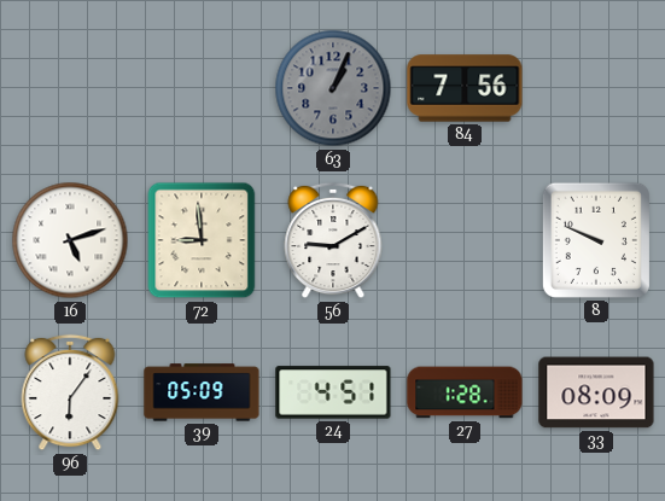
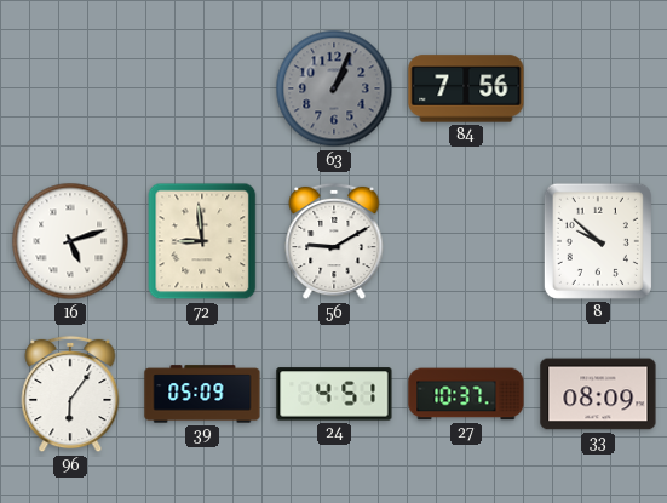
8: 9:49 -> 9:52
27: 1:28 -> 10:37
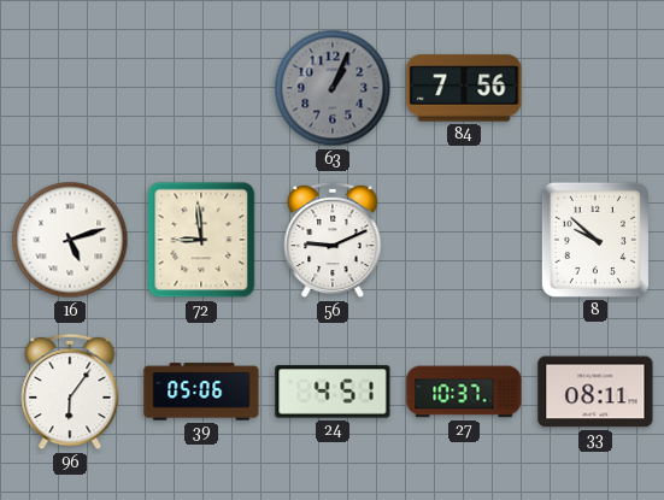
56: 9:10 -> 9:11
39: 05:09 -> 05:06
33: 08:09 -> 08:11
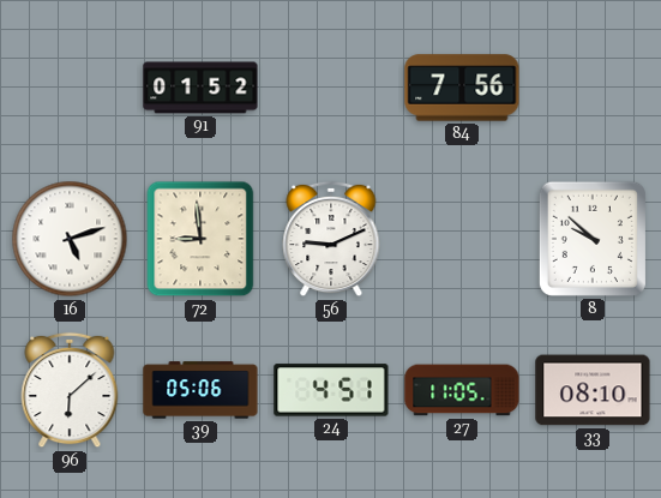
91: none -> 01:52
63: 1:04 -> none
96: 6:06 -> 6:08
27: 10:37 -> 11:05
33: 08:11 -> 08:10
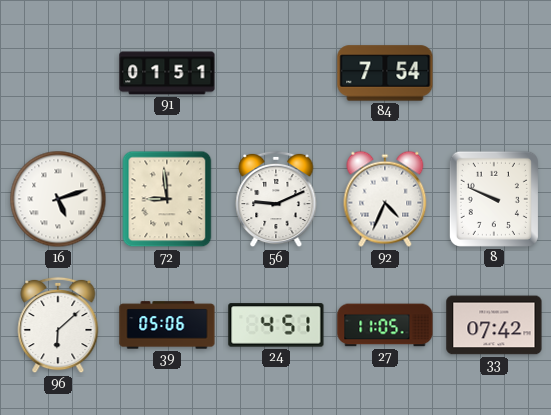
91: 01:52 -> 01:51
84: 7:56 -> 7:54
92: none -> 4:34
8: 9:52 -> 9:49
33: 08:10 -> 07:42
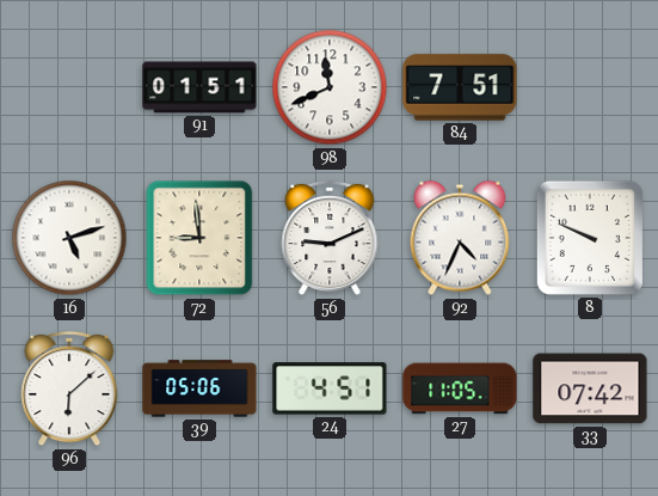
98: none -> 11:41
84: 7:54 -> 7:51
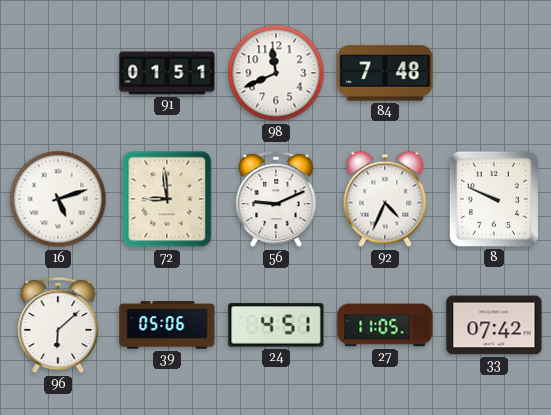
84: 7:51 -> 7:48
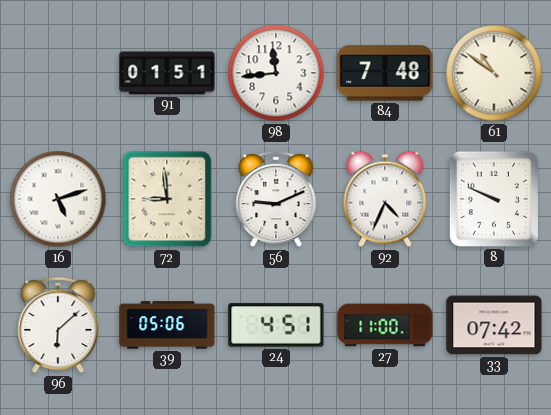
98: 11:41 -> 11:44
61: none -> 10:51
27: 11:05 -> 11:00
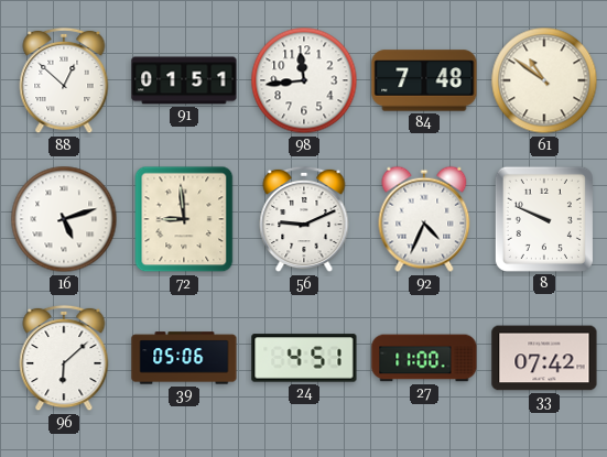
88: none -> 12:52
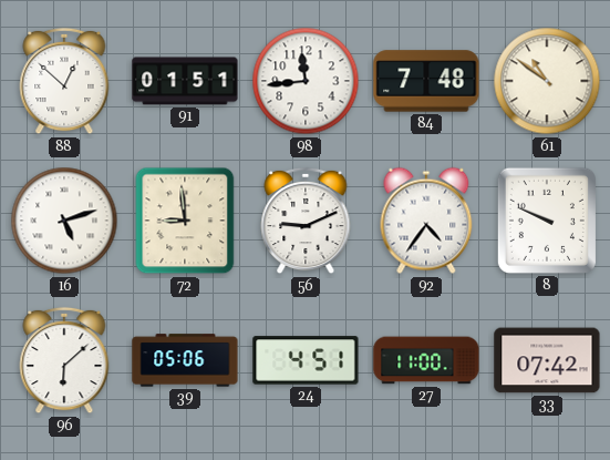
92: 4:34 -> 4:36
